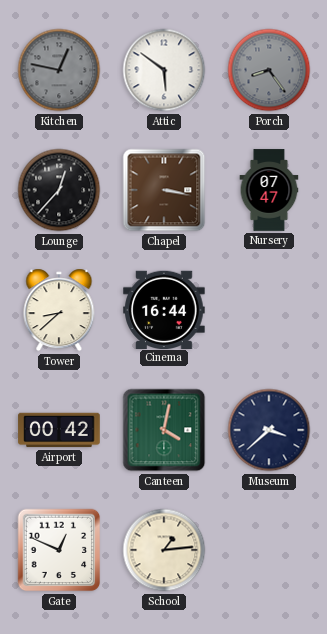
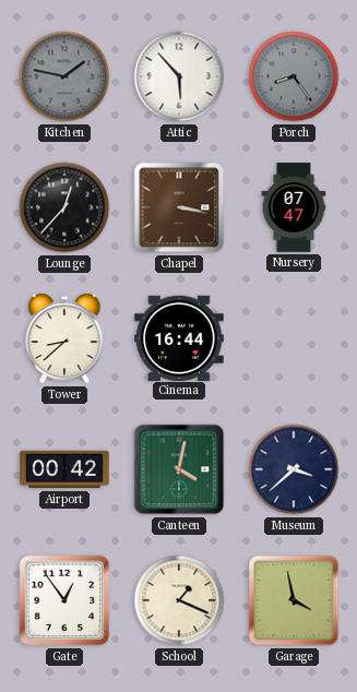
Kitchen: 12:47 -> 1:47
Attic: 5:51 -> 5:53
Gate: 12:49 -> 12:54
School: 1:14 -> 1:19
Garage: none -> 3:58
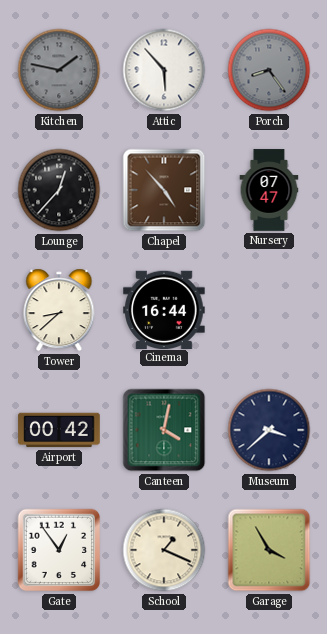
Chapel: 3:17 -> 4:53
Garage: 3:58 -> 3:55
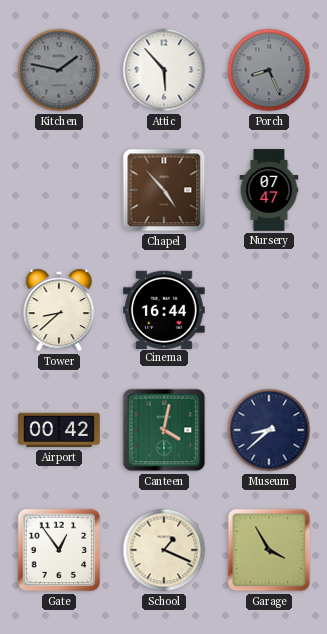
Porch: 8:24 -> 8:26
Lounge: 12:37 -> none
Museum: 3:38 -> 8:38
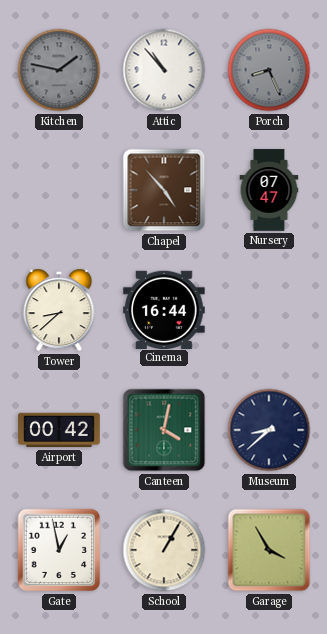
Attic: 5:53 -> 10:53
Gate: 12:54 -> 12:58
School: 1:19 -> 1:05
